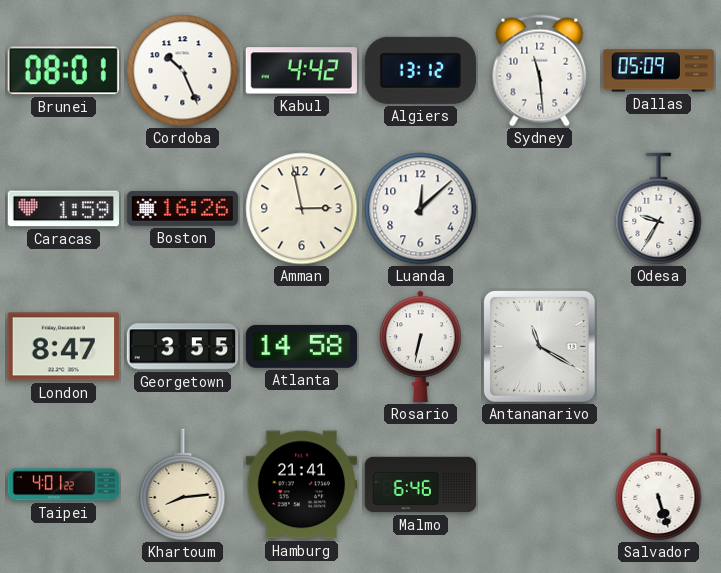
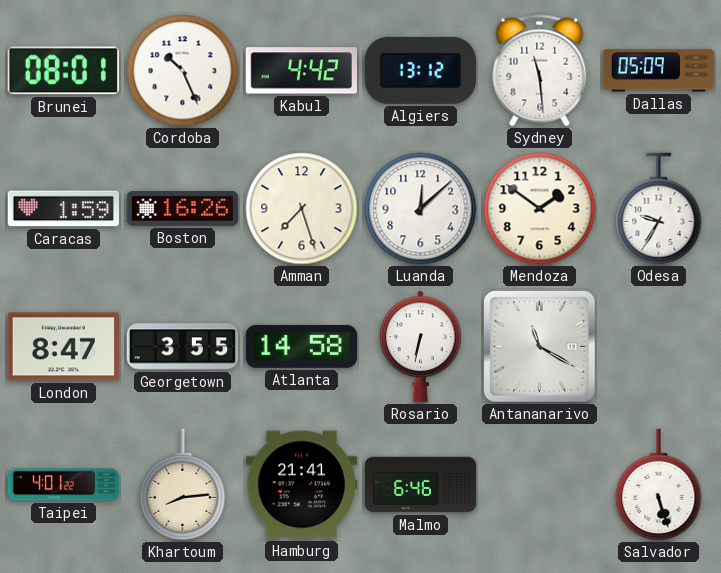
Amman: 2:58 -> 7:27
Mendoza: none -> 1:51
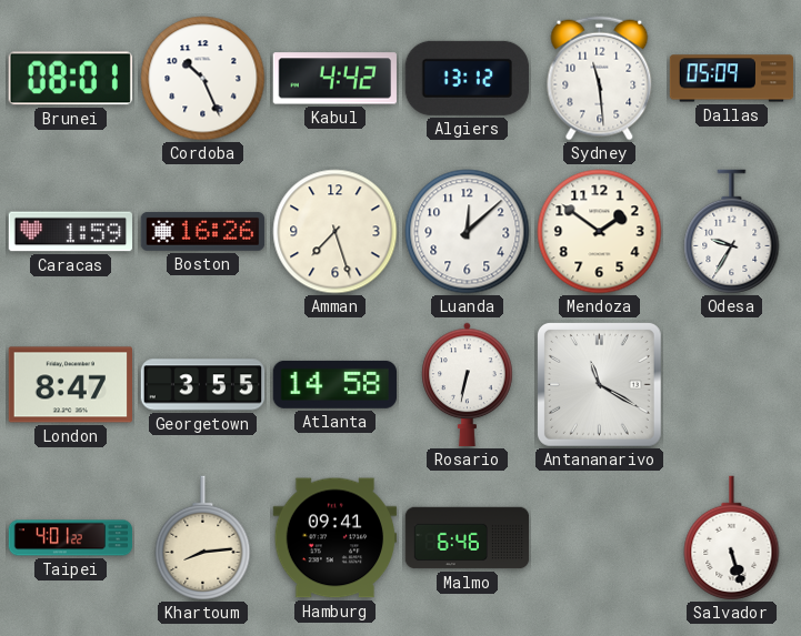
Hamburg: 21:41 -> 09:41
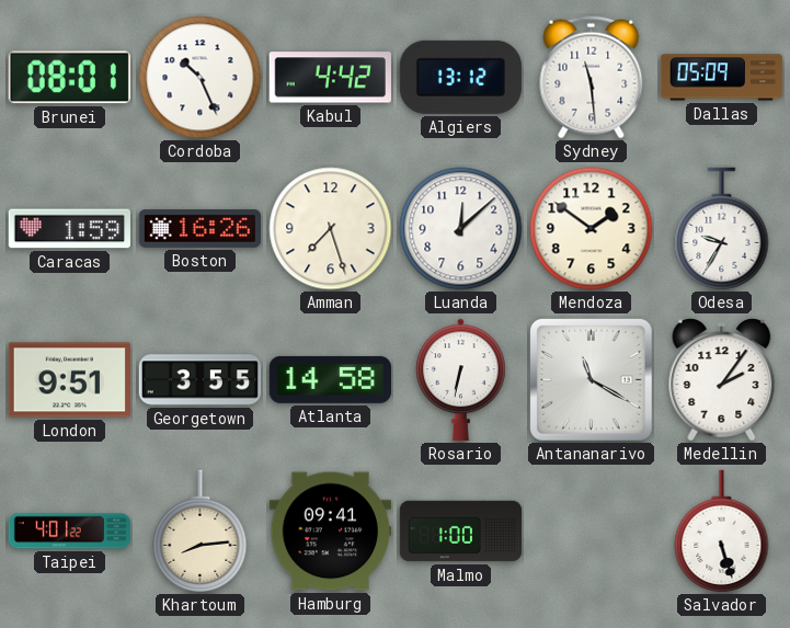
London: 8:47 -> 9:51
Medellin: none -> 2:06
Malmo: 6:46 -> 1:00
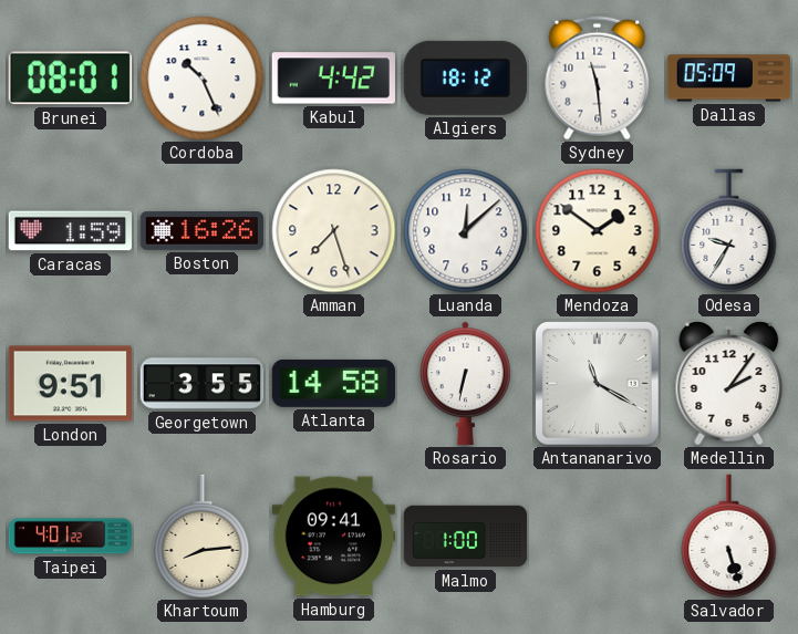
Algiers: 13:12 -> 18:12
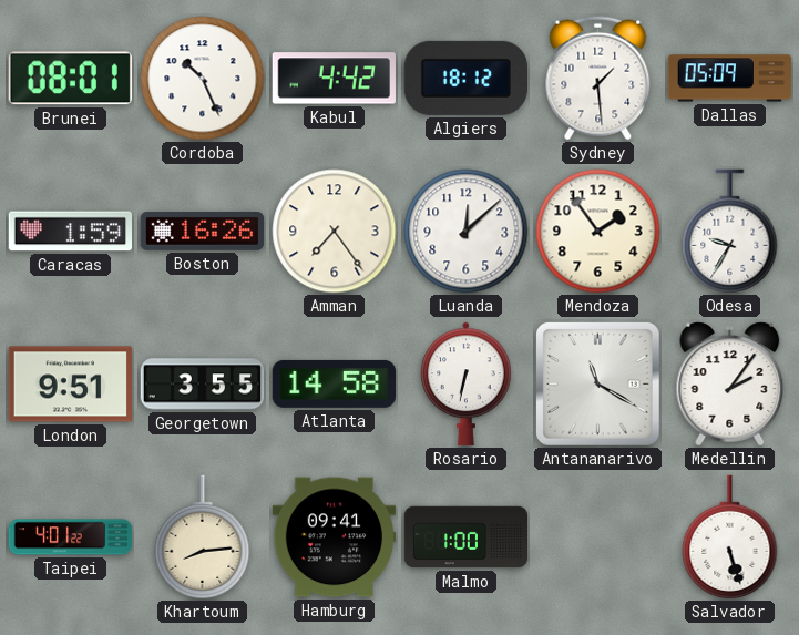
Sydney: 11:29 -> 1:29
Amman: 7:27 -> 7:24
Mendoza: 1:51 -> 1:54
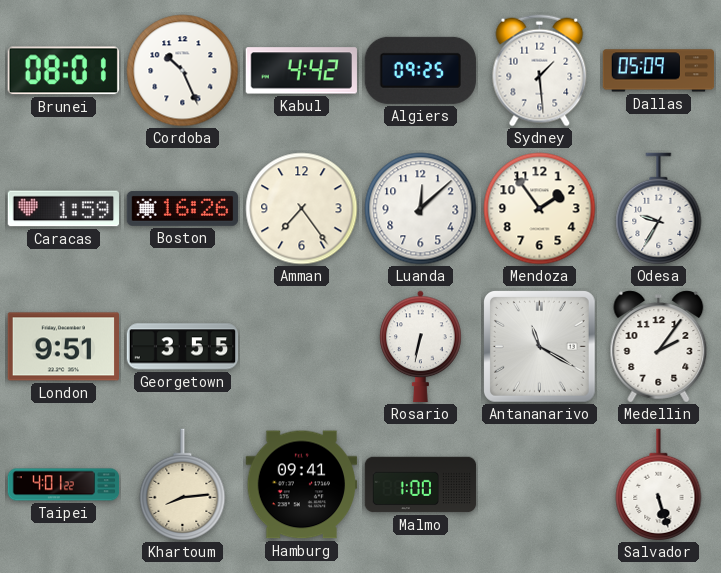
Algiers: 18:12 -> 09:25
Atlanta: 14:58 -> none
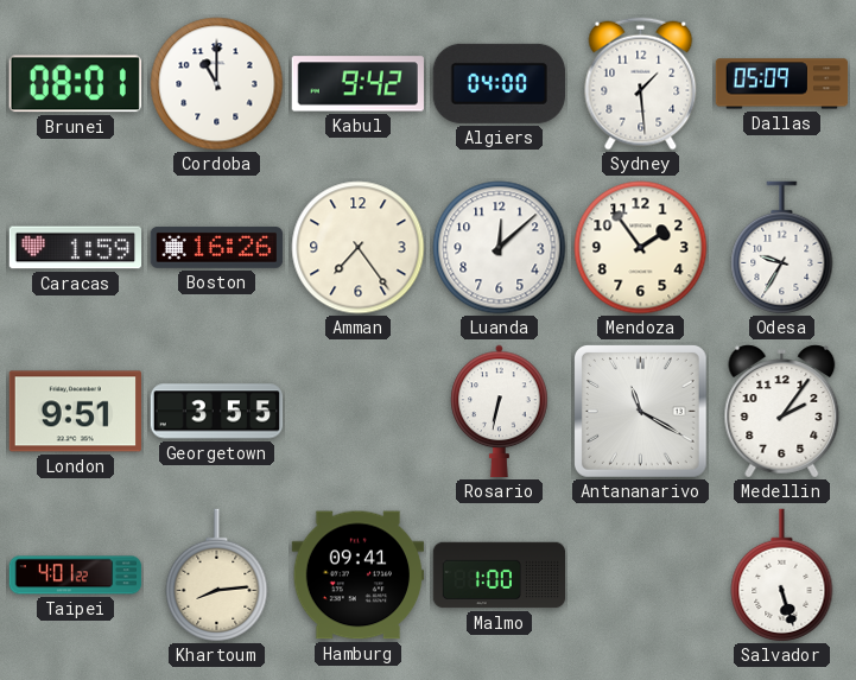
Cordoba: 10:26 -> 11:00
Kabul: 4:42 -> 9:42
Algiers: 09:25 -> 04:00
